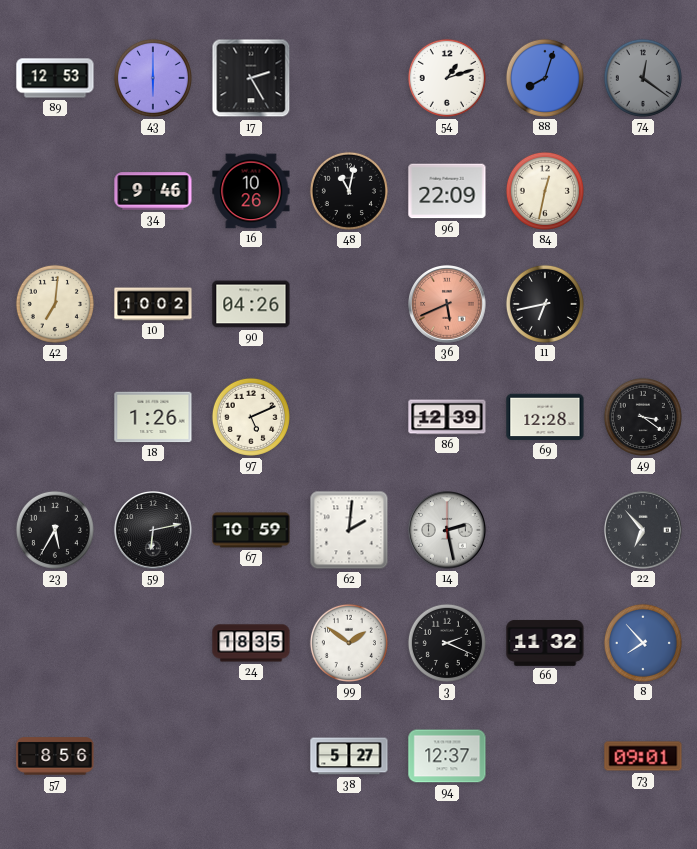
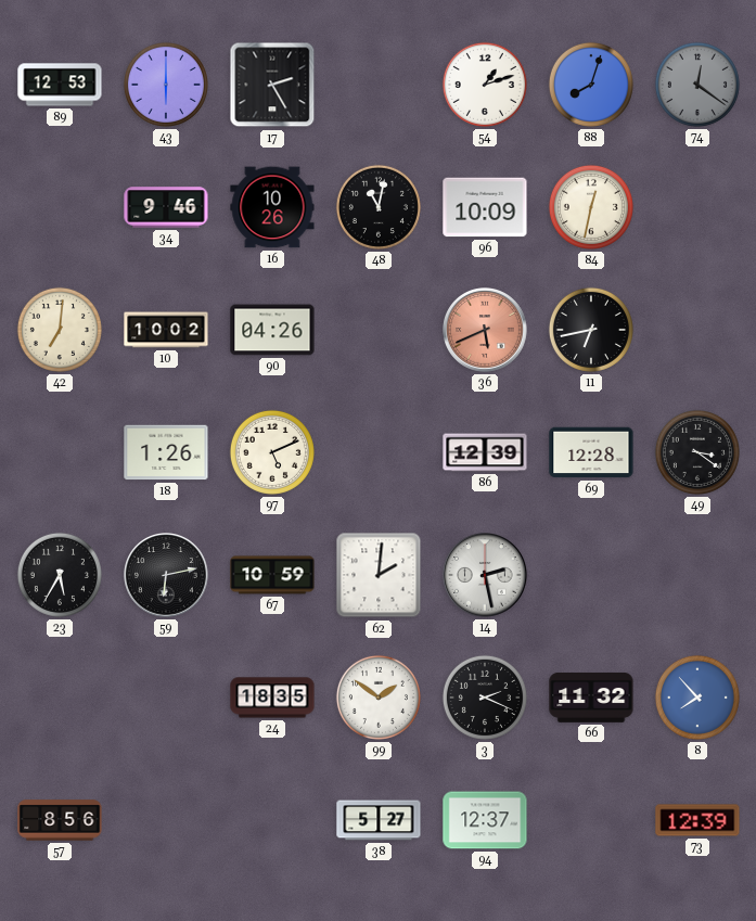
96: 22:09 -> 10:09
22: 6:53 -> none
73: 09:01 -> 12:39
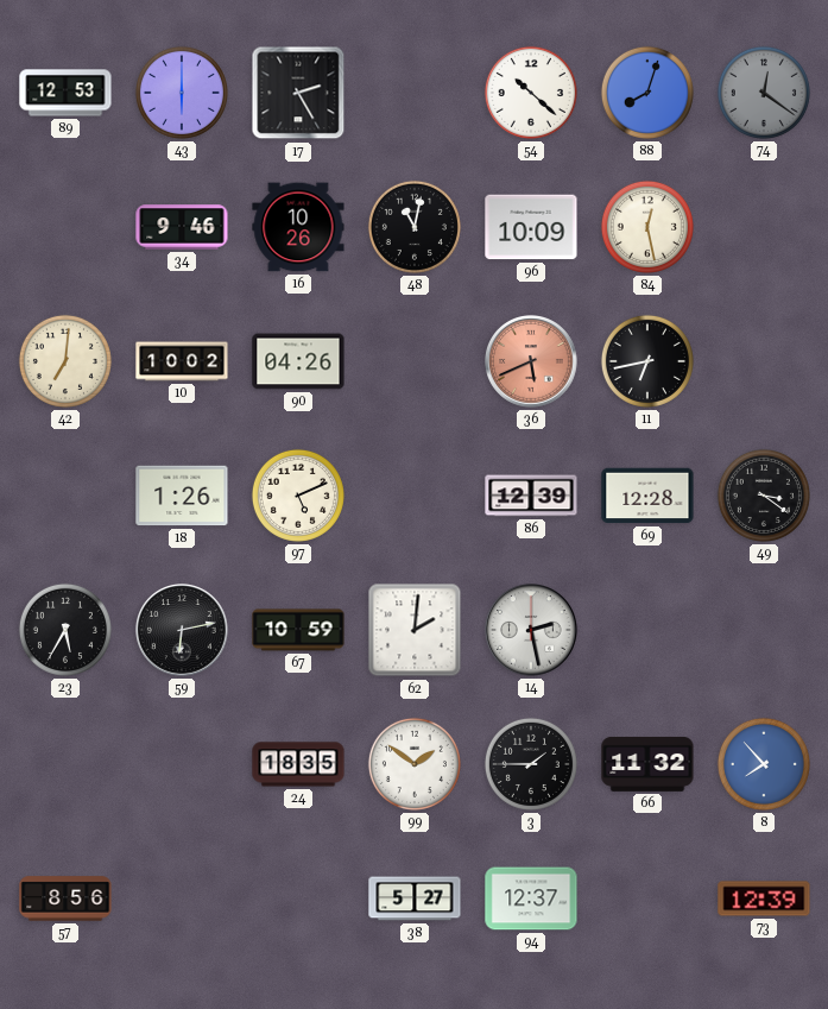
54: 1:12 -> 10:22
84: 12:32 -> 12:28
3: 2:19 -> 1:45
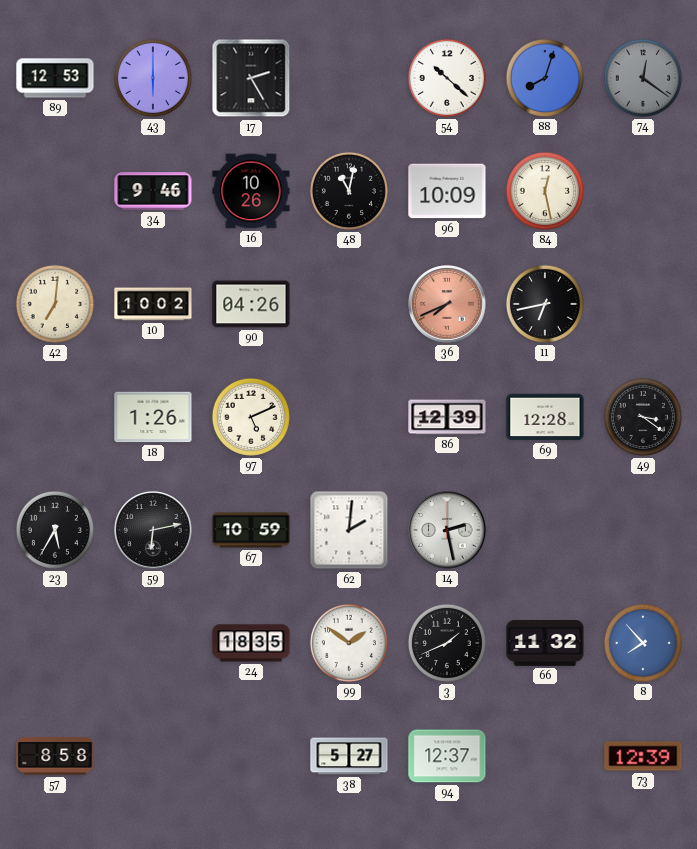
36: 5:41 -> 7:41
3: 1:45 -> 1:41
57: 8:56 -> 8:58
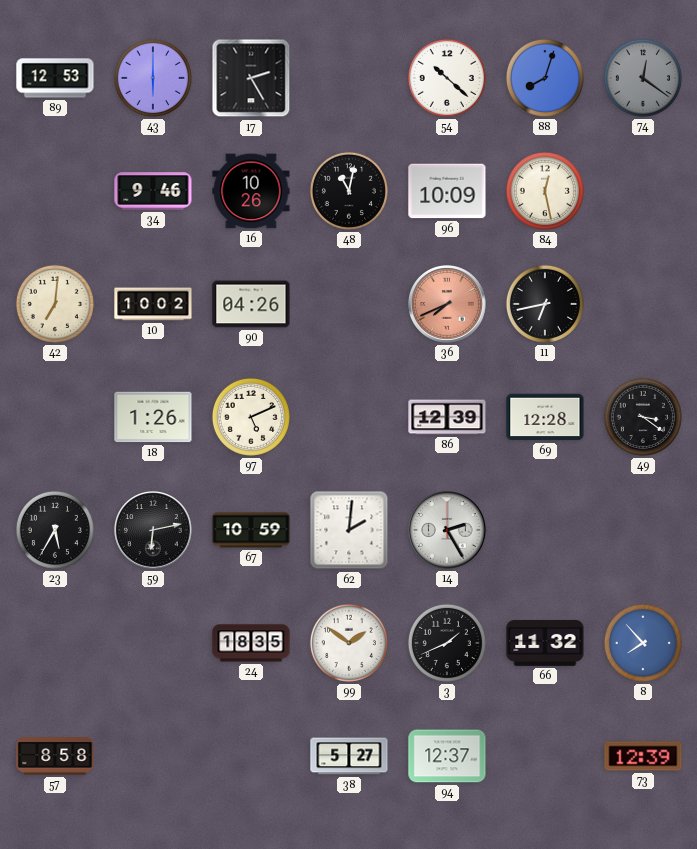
14: 2:28 -> 2:25
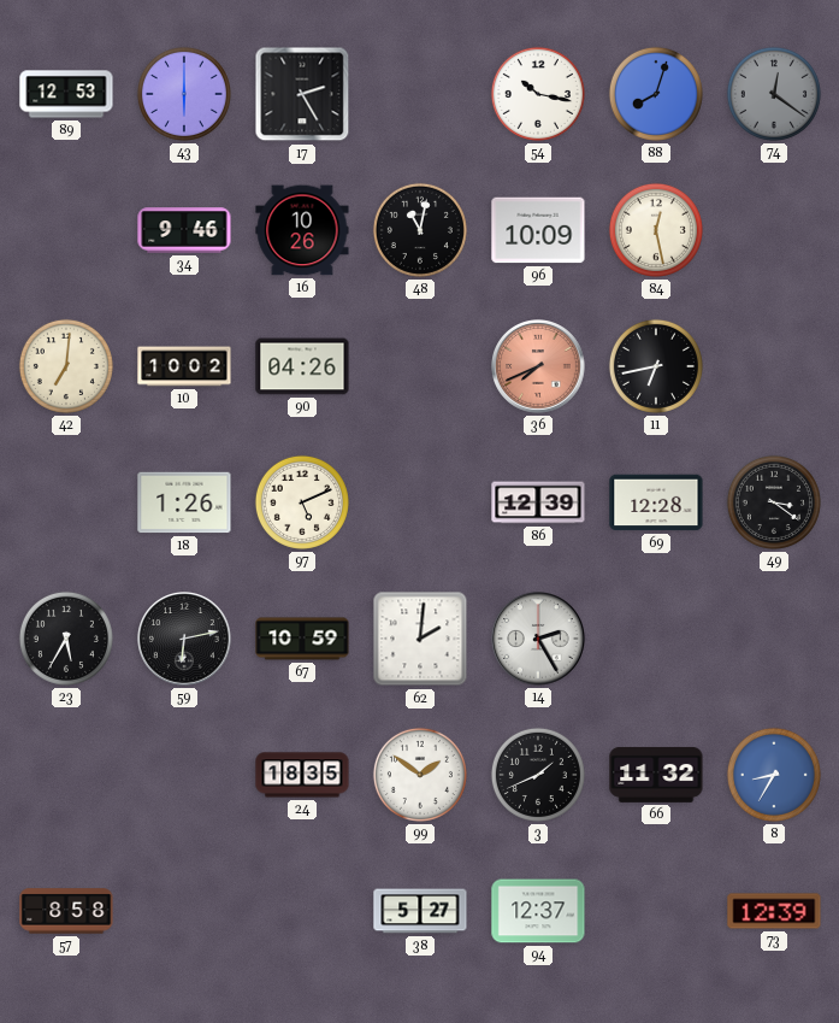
54: 10:22 -> 10:17
8: 7:53 -> 8:35
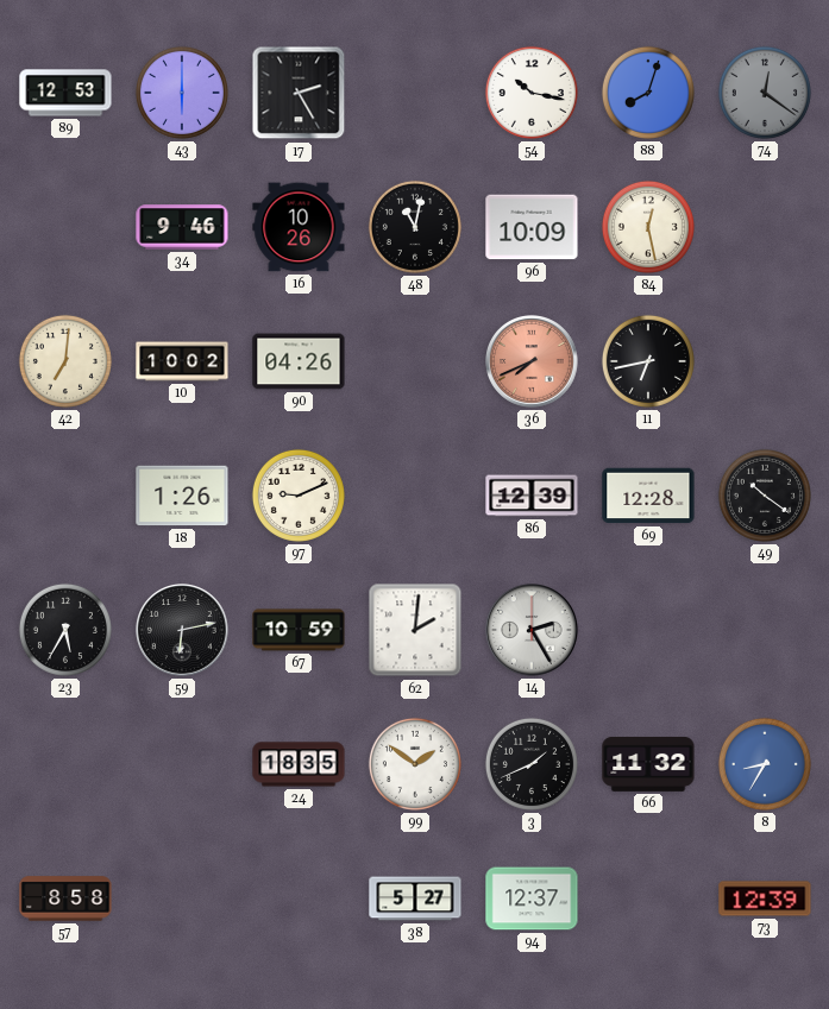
97: 5:11 -> 9:11
49: 3:21 -> 10:21
